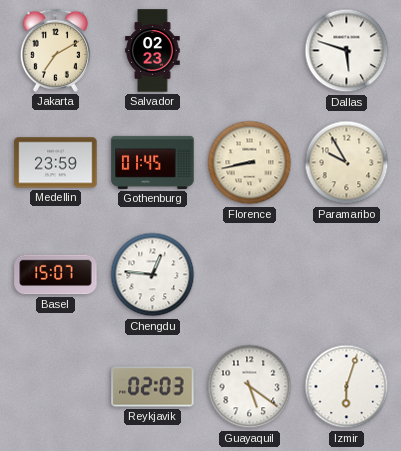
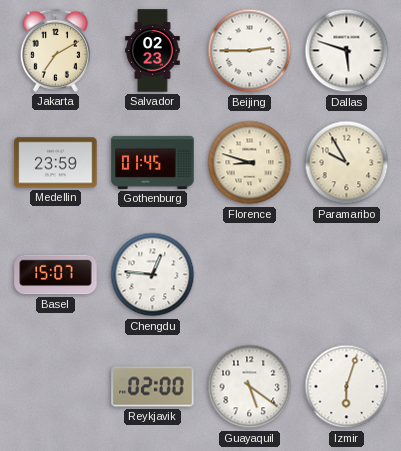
Beijing: none -> 2:45
Florence: 8:43 -> 8:48
Reykjavik: 02:03 -> 02:00
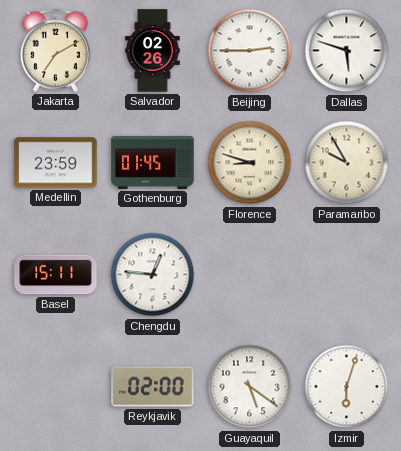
Salvador: 02:23 -> 02:26
Basel: 15:07 -> 15:11
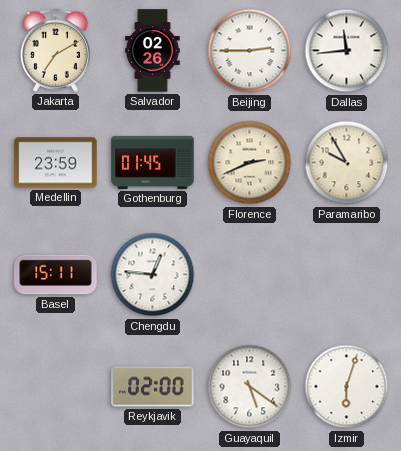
Dallas: 5:48 -> 11:44
Florence: 8:48 -> 2:41
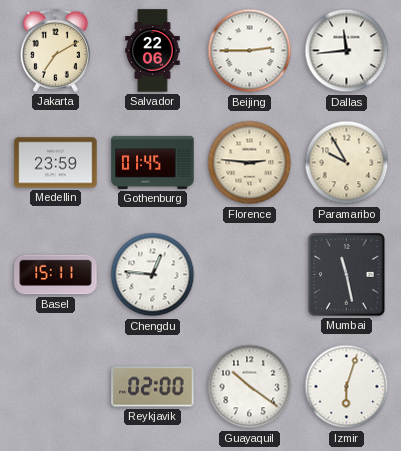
Salvador: 02:26 -> 22:06
Florence: 2:41 -> 2:46
Mumbai: none -> 11:28
Guayaquil: 5:21 -> 10:21
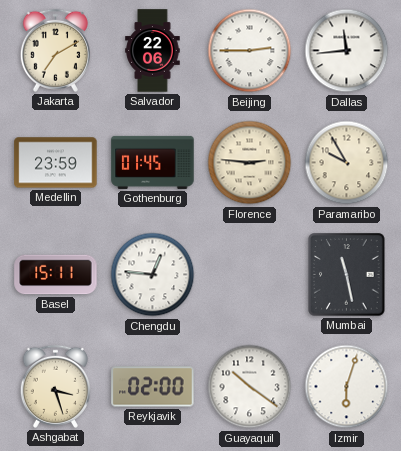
Ashgabat: none -> 3:27
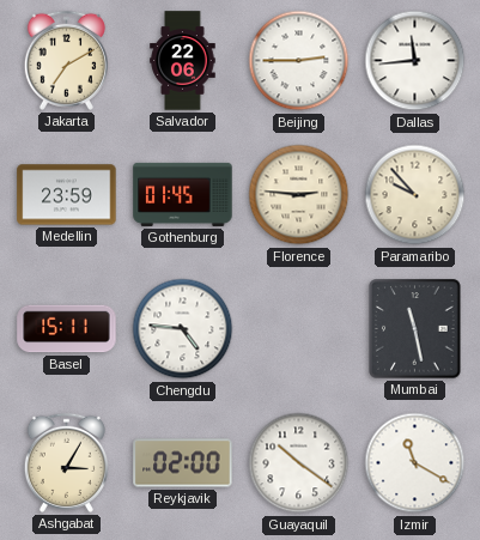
Paramaribo: 9:55 -> 9:53
Chengdu: 12:46 -> 4:46
Ashgabat: 3:27 -> 3:05
Izmir: 6:03 -> 11:20
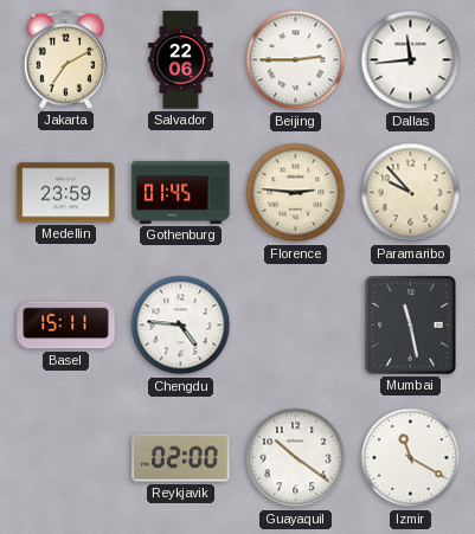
Ashgabat: 3:05 -> none
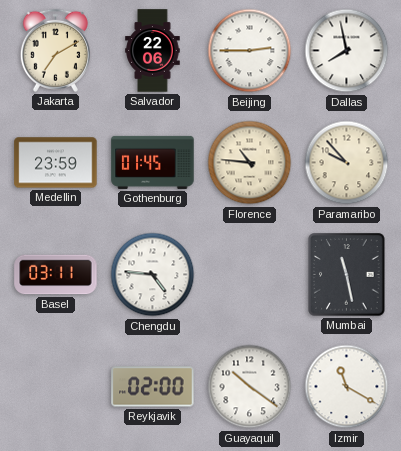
Dallas: 11:44 -> 7:58
Florence: 2:46 -> 10:46
Basel: 15:11 -> 03:11
